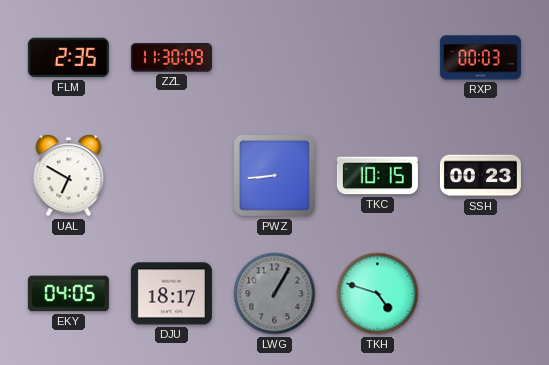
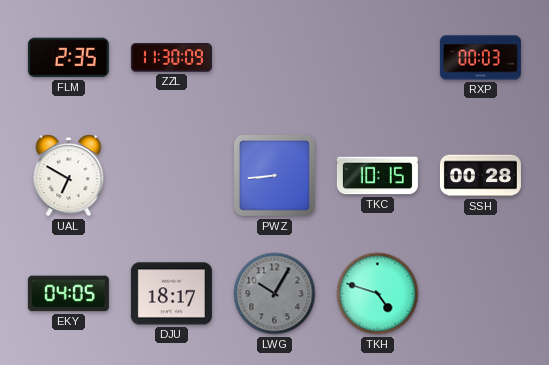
SSH: 00:23 -> 00:28
LWG: 1:05 -> 10:05
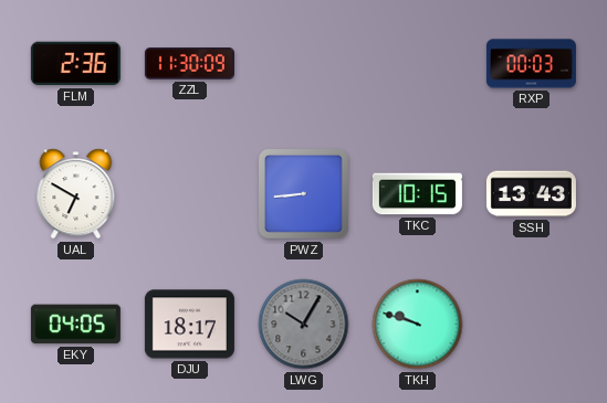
FLM: 2:35 -> 2:36
SSH: 00:28 -> 13:43
TKH: 4:48 -> 9:48
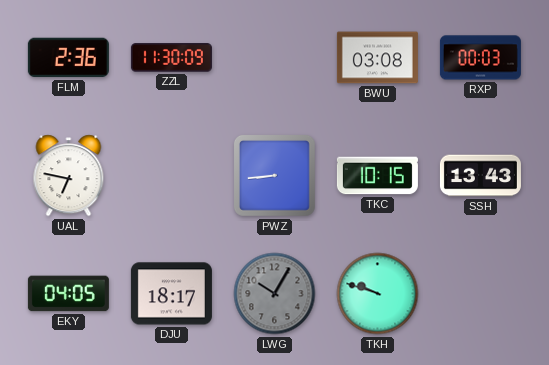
BWU: none -> 03:08
UAL: 6:50 -> 6:47
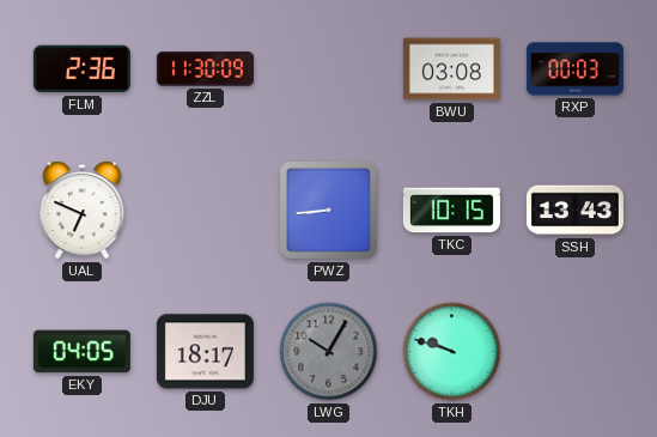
UAL: 6:47 -> 6:49
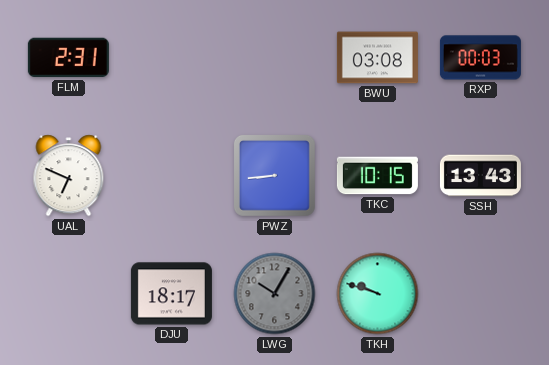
FLM: 2:36 -> 2:31
ZZL: 11:30 -> none
EKY: 04:05 -> none
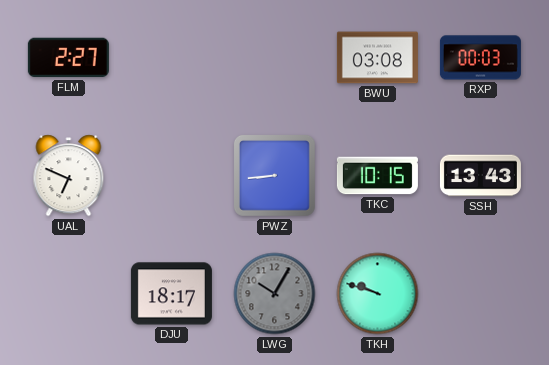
FLM: 2:31 -> 2:27
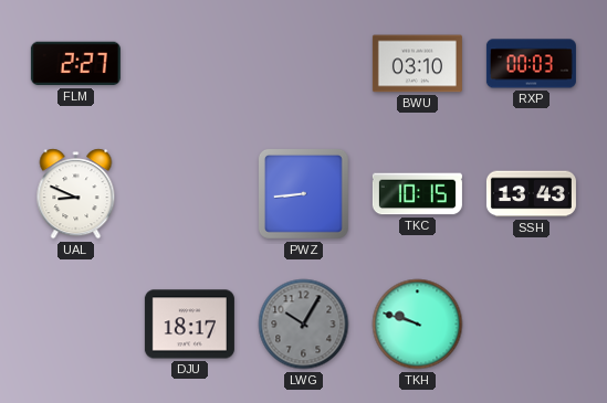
BWU: 03:08 -> 03:10
UAL: 6:49 -> 8:49
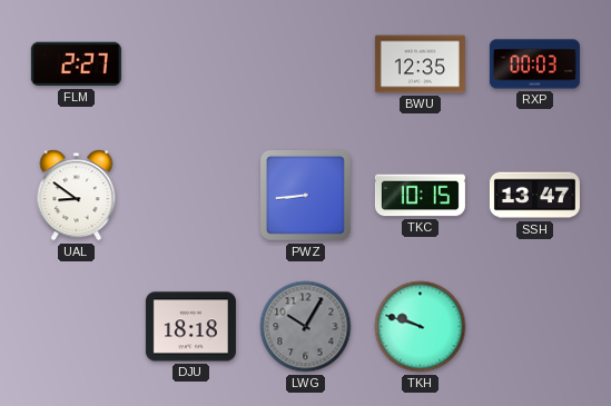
BWU: 03:10 -> 12:35
UAL: 8:49 -> 8:51
SSH: 13:43 -> 13:47
DJU: 18:17 -> 18:18
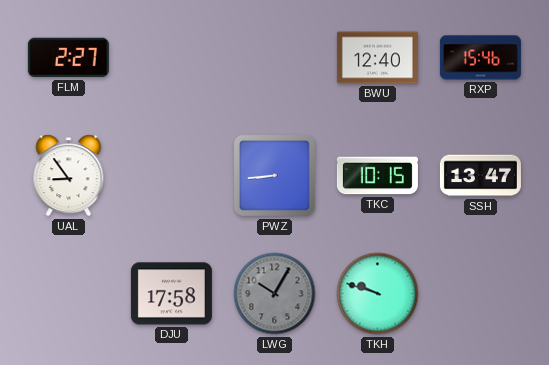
BWU: 12:35 -> 12:40
RXP: 00:03 -> 15:46
UAL: 8:51 -> 8:54
DJU: 18:18 -> 17:58
